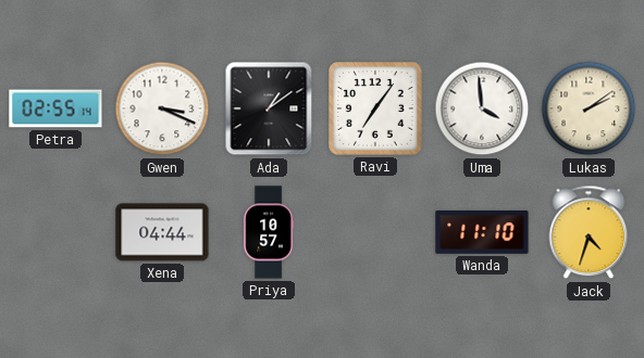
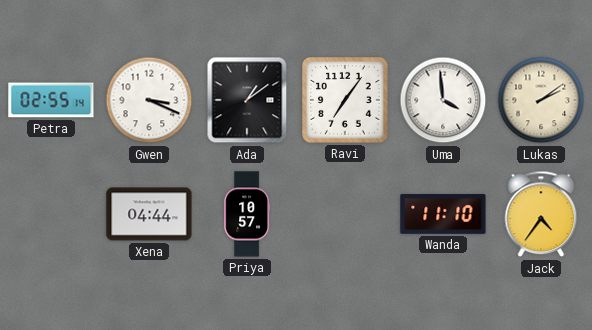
Jack: 4:33 -> 4:36
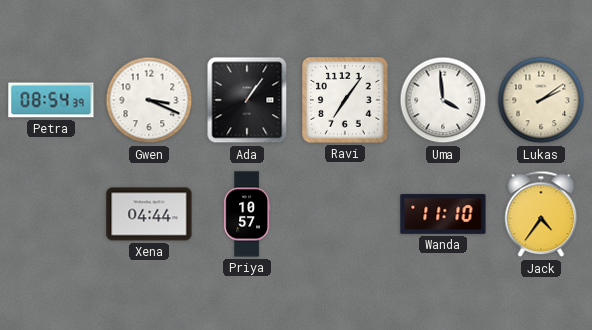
Petra: 02:55 -> 08:54
Ada: 1:09 -> 1:06
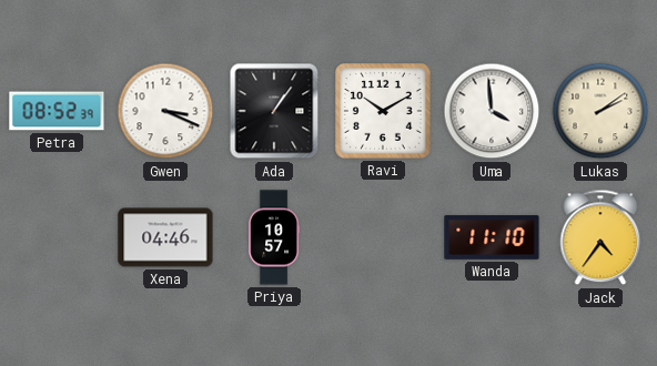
Petra: 08:54 -> 08:52
Ravi: 7:06 -> 10:10
Xena: 04:44 -> 04:46
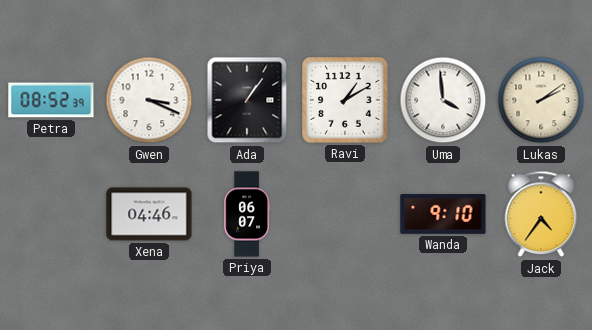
Ravi: 10:10 -> 1:10
Priya: 10:57 -> 06:07
Wanda: 11:10 -> 9:10
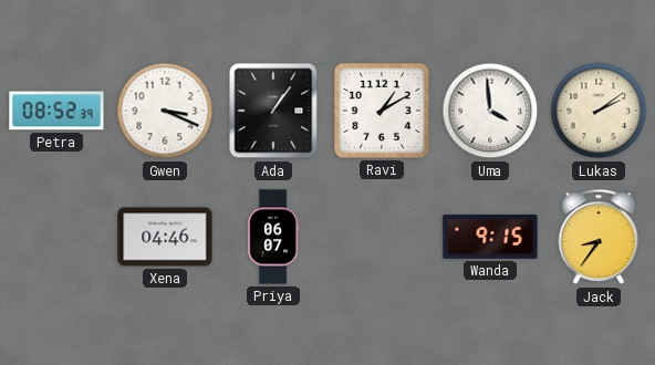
Wanda: 9:10 -> 9:15
Jack: 4:36 -> 8:36
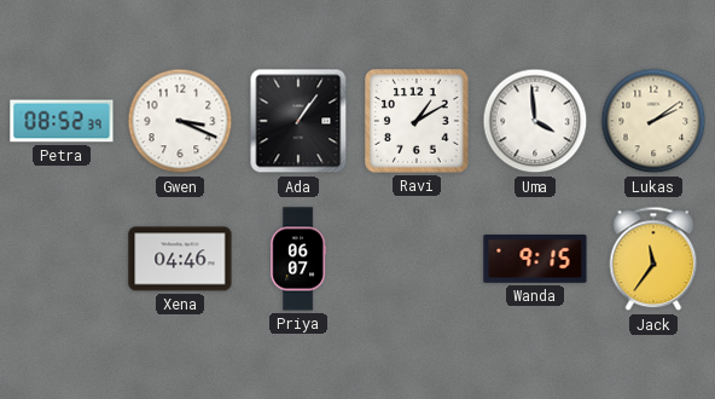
Jack: 8:36 -> 11:36
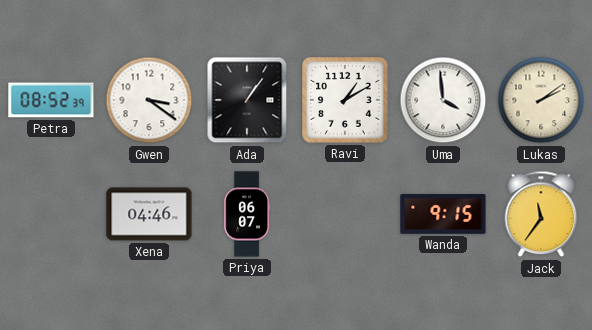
Gwen: 3:19 -> 3:21
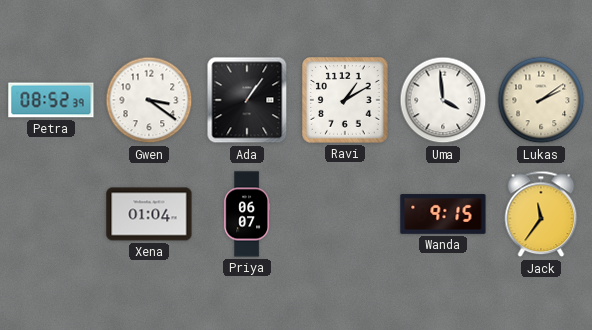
Xena: 04:46 -> 01:04
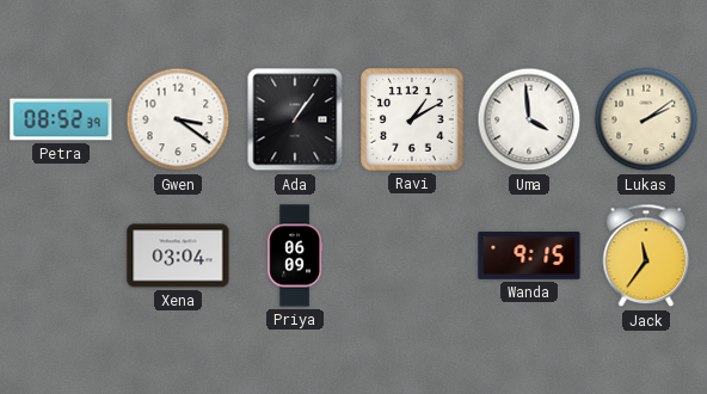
Xena: 01:04 -> 03:04
Priya: 06:07 -> 06:09
